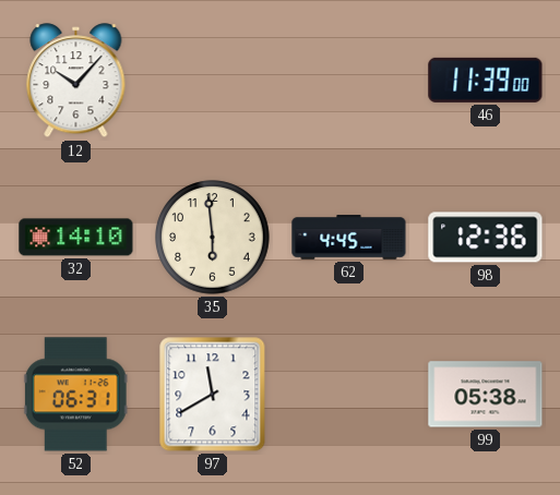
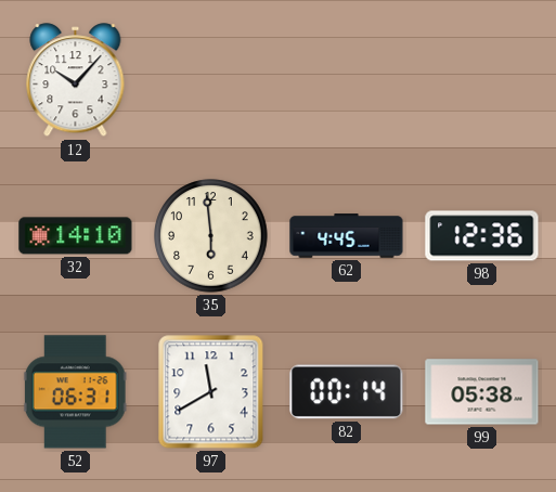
46: 11:39 -> none
82: none -> 00:14
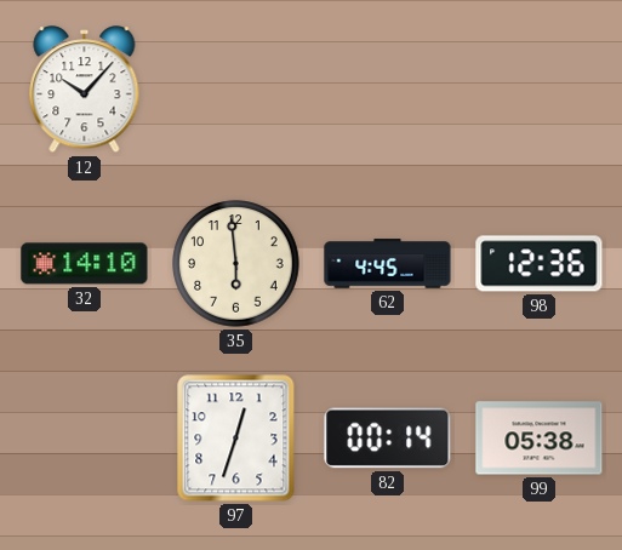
52: 06:31 -> none
97: 11:40 -> 12:33
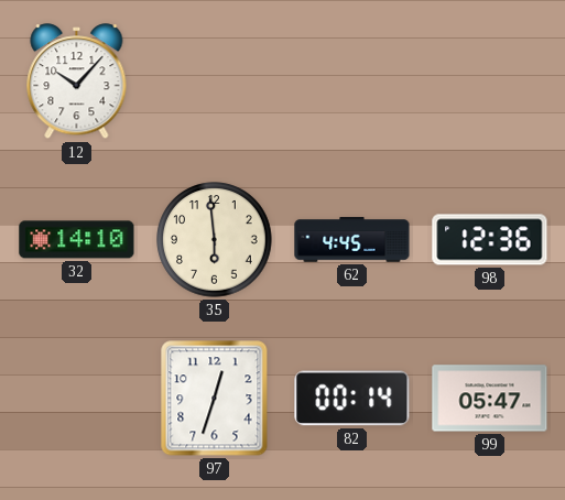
99: 05:38 -> 05:47
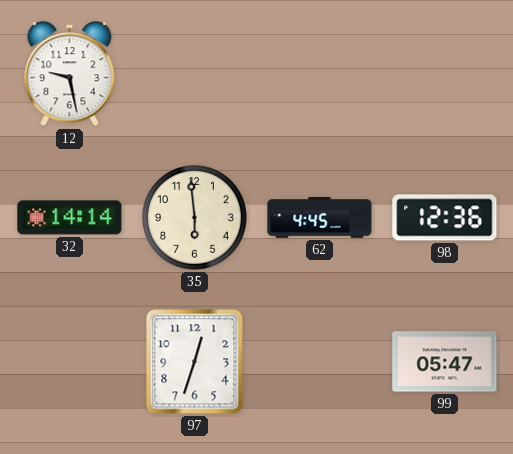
12: 10:07 -> 9:28
32: 14:10 -> 14:14
82: 00:14 -> none
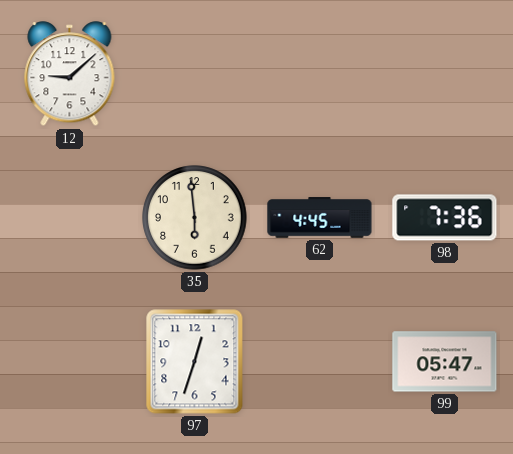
12: 9:28 -> 9:08
32: 14:14 -> none
98: 12:36 -> 7:36
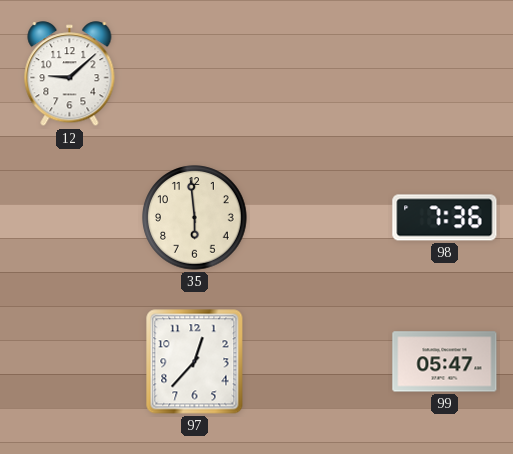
62: 4:45 -> none
97: 12:33 -> 12:37
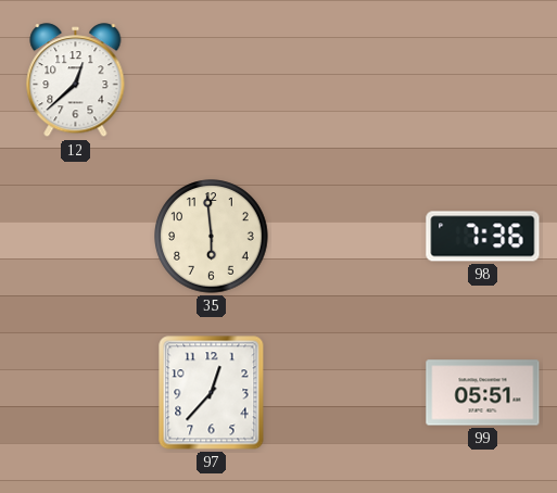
12: 9:08 -> 12:38
99: 05:47 -> 05:51
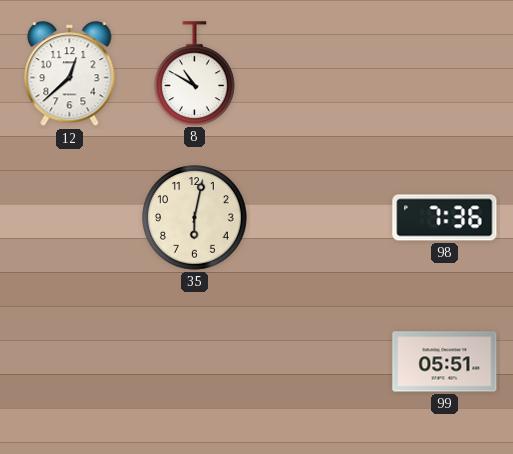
8: none -> 10:50
35: 5:59 -> 6:02
97: 12:37 -> none
